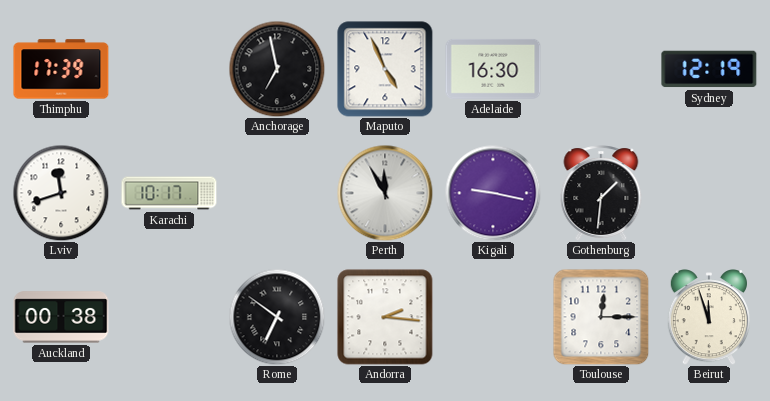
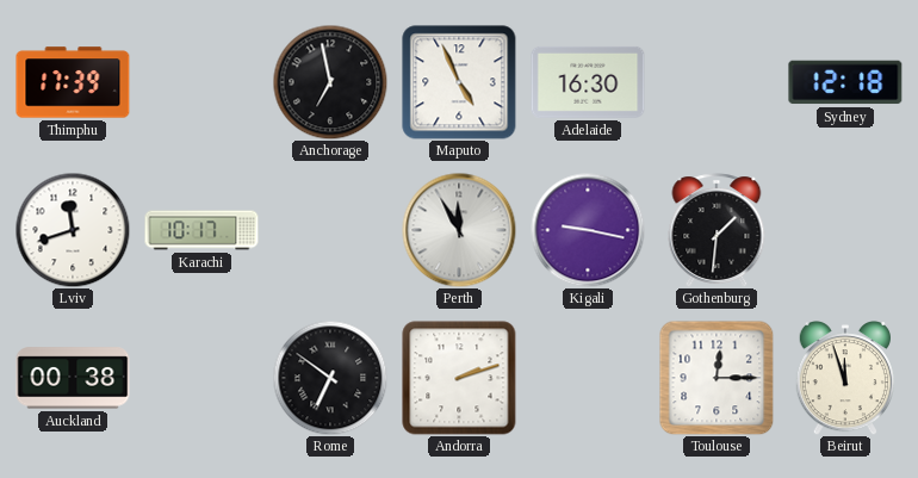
Sydney: 12:19 -> 12:18
Andorra: 2:16 -> 2:12
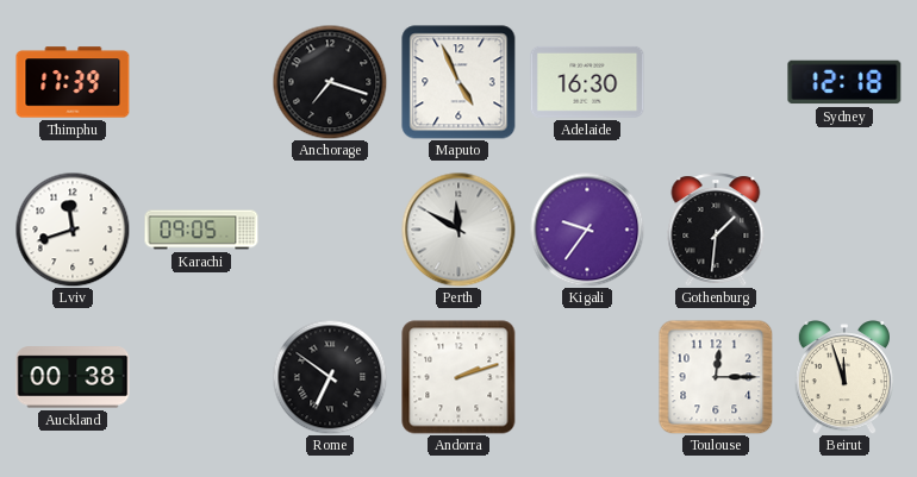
Anchorage: 6:58 -> 7:18
Karachi: 10:17 -> 09:05
Perth: 11:55 -> 11:50
Kigali: 9:17 -> 9:36
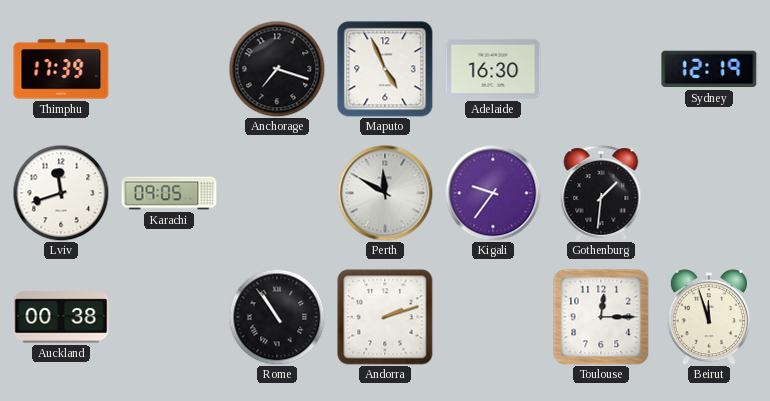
Sydney: 12:18 -> 12:19
Rome: 6:51 -> 10:54
